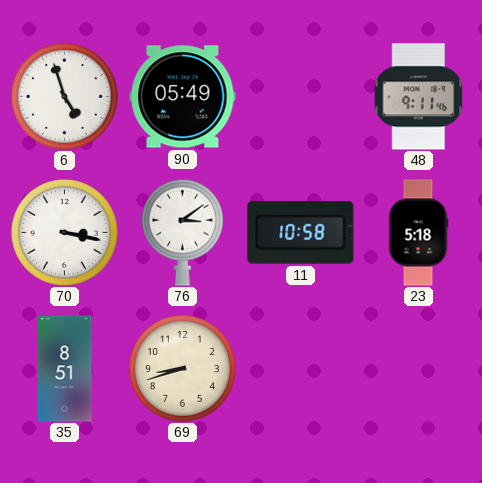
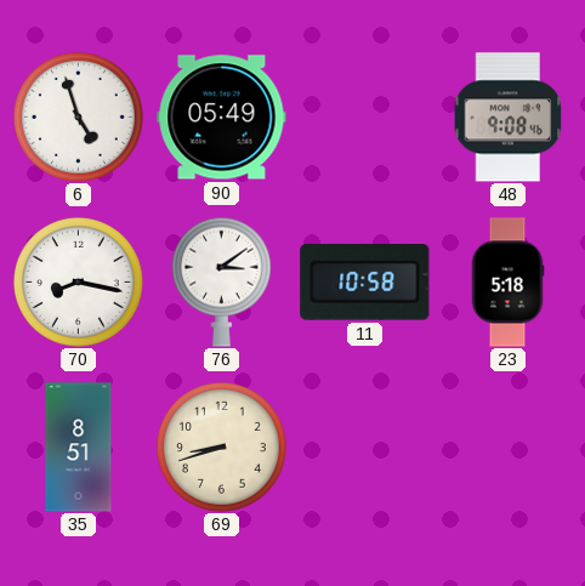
48: 9:11 -> 9:08
70: 3:17 -> 8:17
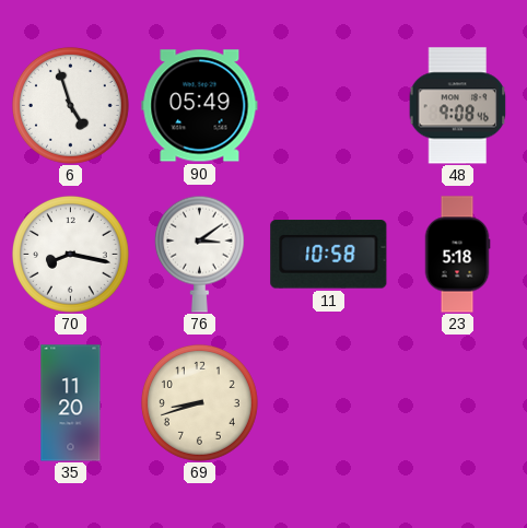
35: 8:51 -> 11:20
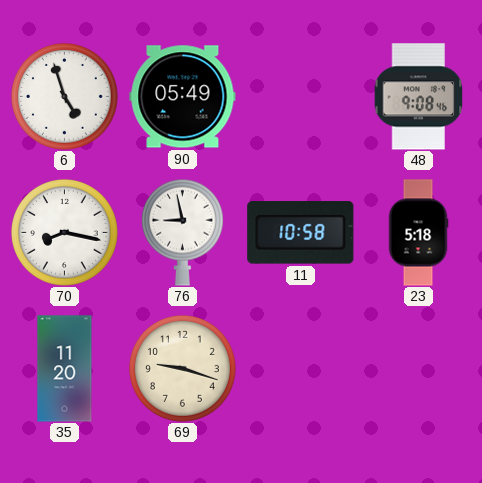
76: 3:09 -> 8:58
69: 8:42 -> 9:18
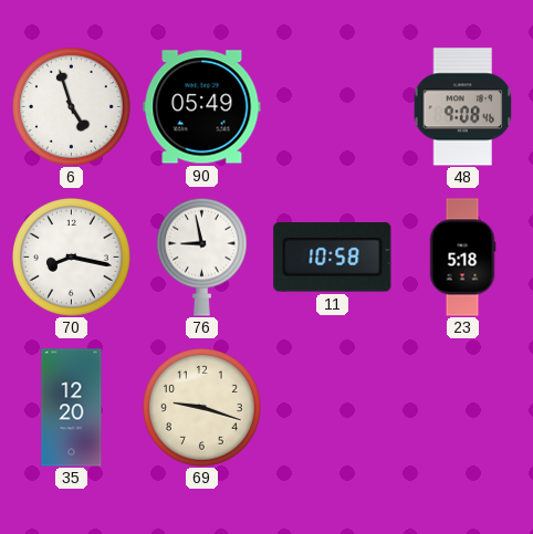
35: 11:20 -> 12:20
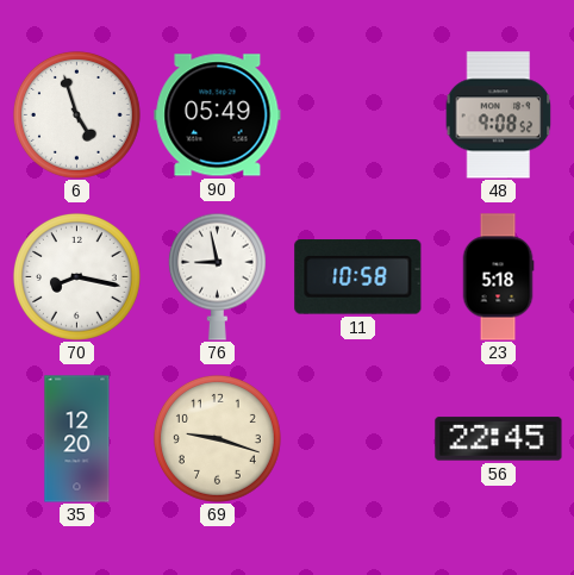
48: 9:08:46 -> 9:08:52
56: none -> 22:45
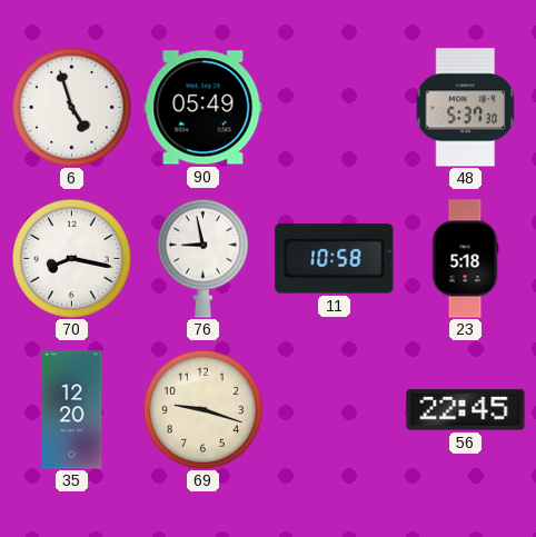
48: 9:08 -> 5:37
